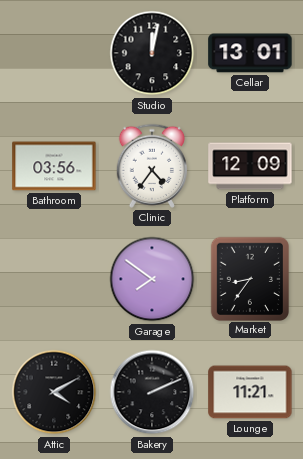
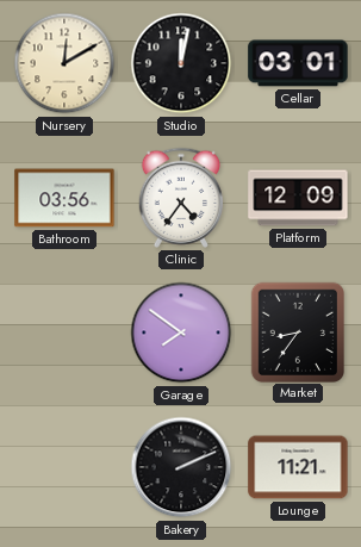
Nursery: none -> 12:10
Cellar: 13:01 -> 03:01
Attic: 4:10 -> none
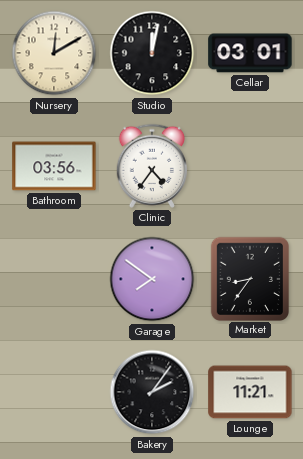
Platform: 12:09 -> none
Bakery: 2:11 -> 2:06
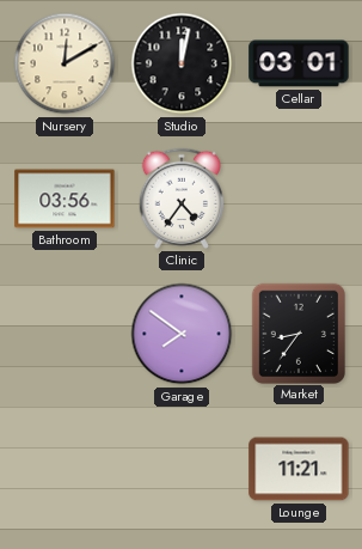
Bakery: 2:06 -> none
